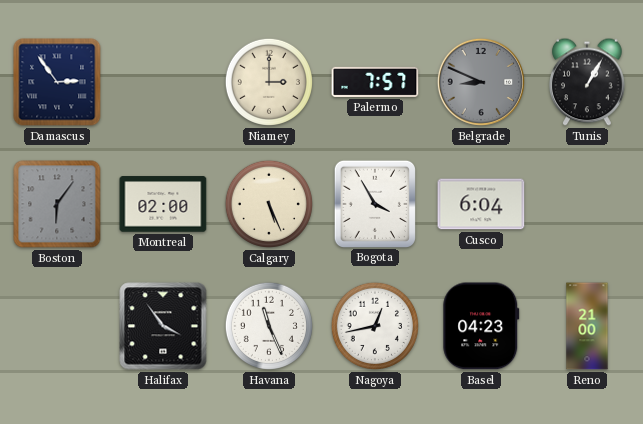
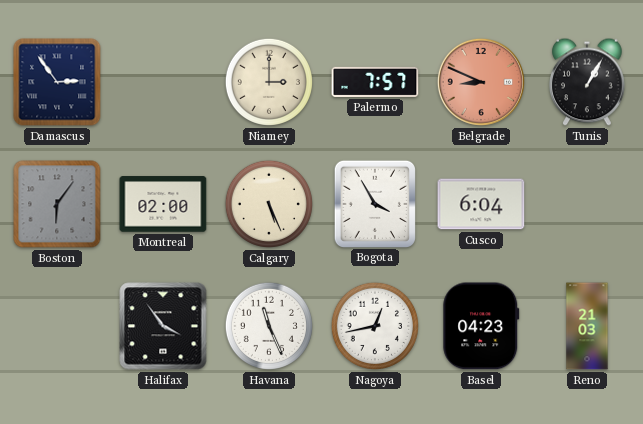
Belgrade dial: grey -> salmon
Reno: 21:00 -> 21:03
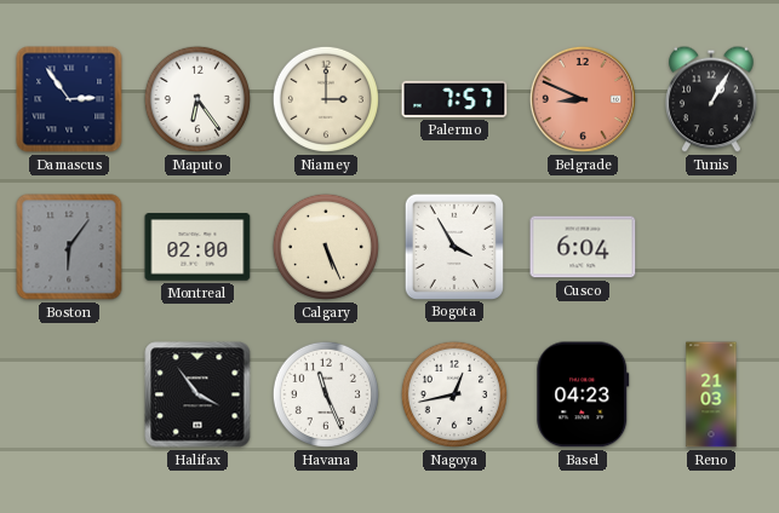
Maputo: none -> 6:24
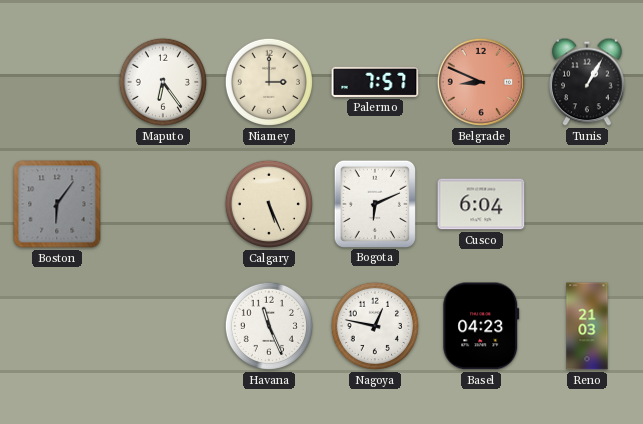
Damascus: 2:54 -> none
Montreal: 02:00 -> none
Bogota: 3:55 -> 6:11
Halifax: 3:54 -> none
Nagoya: 12:43 -> 12:47
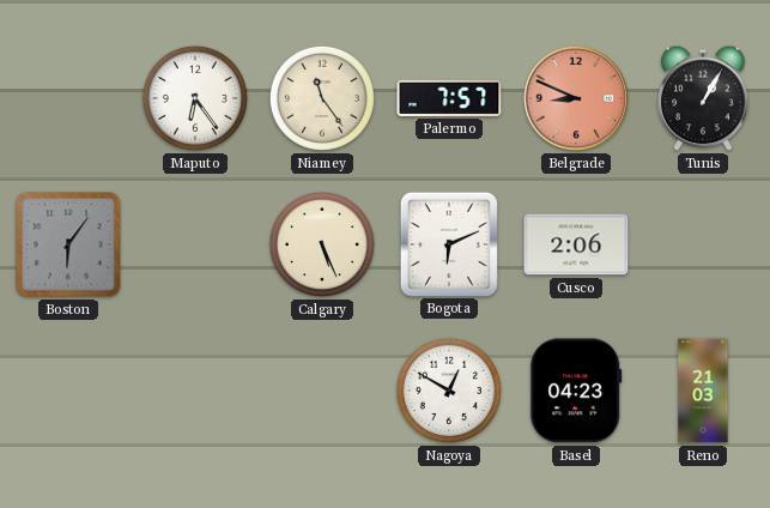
Niamey: 3:00 -> 11:24
Cusco: 6:04 -> 2:06
Havana: 11:26 -> none
Nagoya: 12:47 -> 12:50
